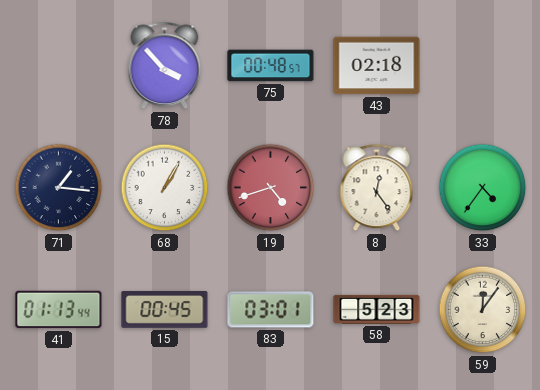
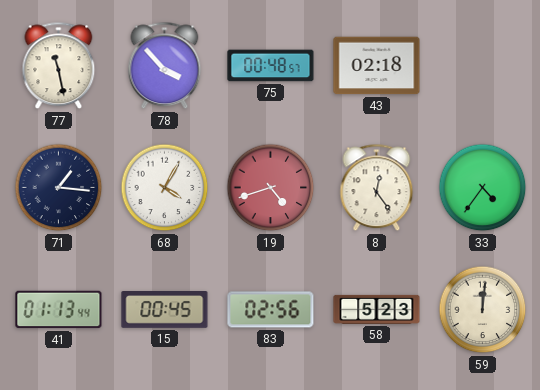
77: none -> 11:28
68: 1:05 -> 4:05
83: 03:01 -> 02:56
59: 12:06 -> 12:01
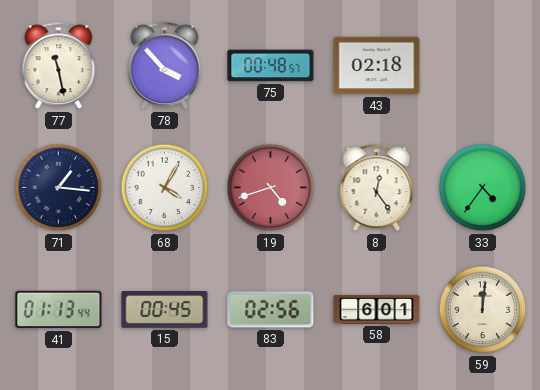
58: 5:23 -> 6:01
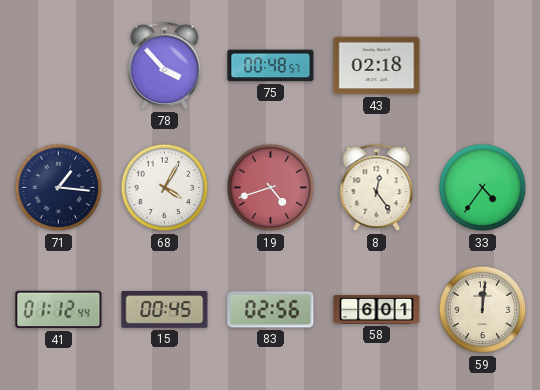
77: 11:28 -> none
41: 01:13 -> 01:12
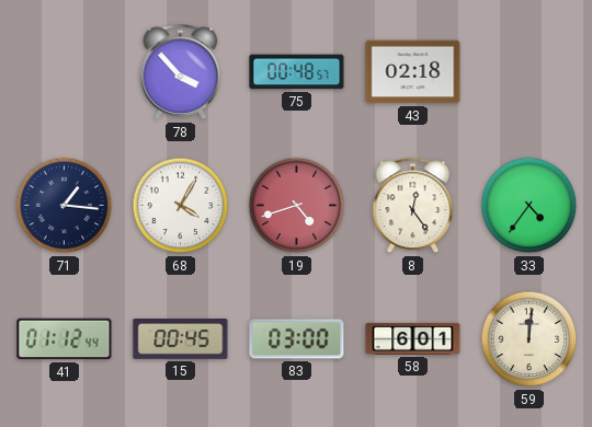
83: 02:56 -> 03:00
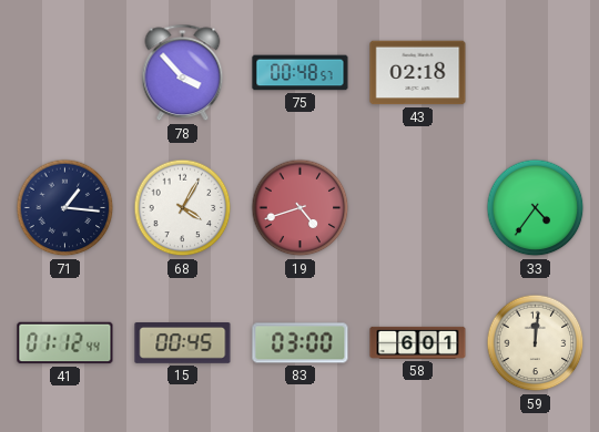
8: 12:24 -> none
